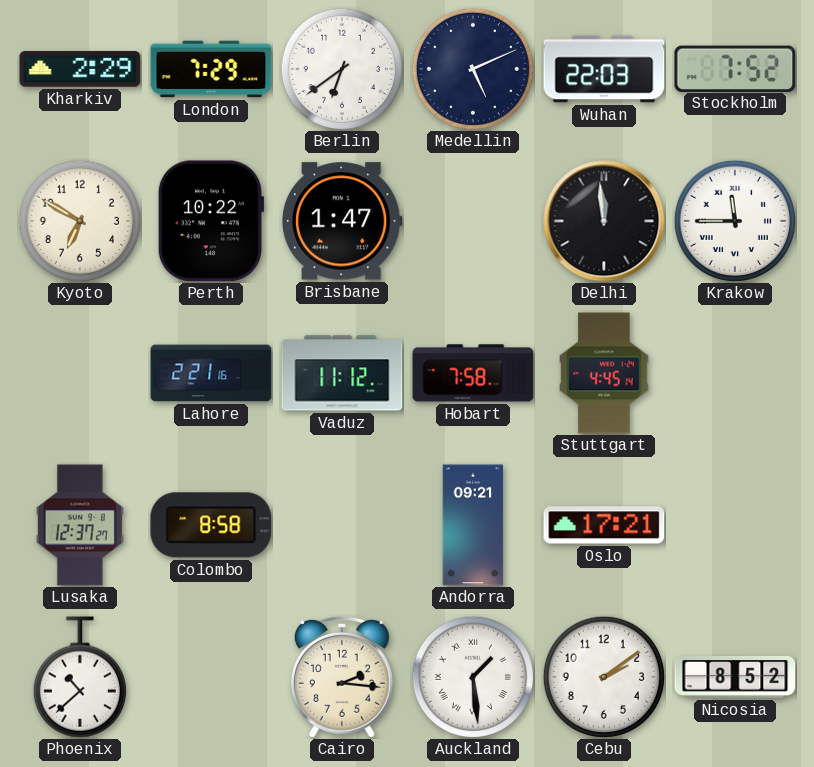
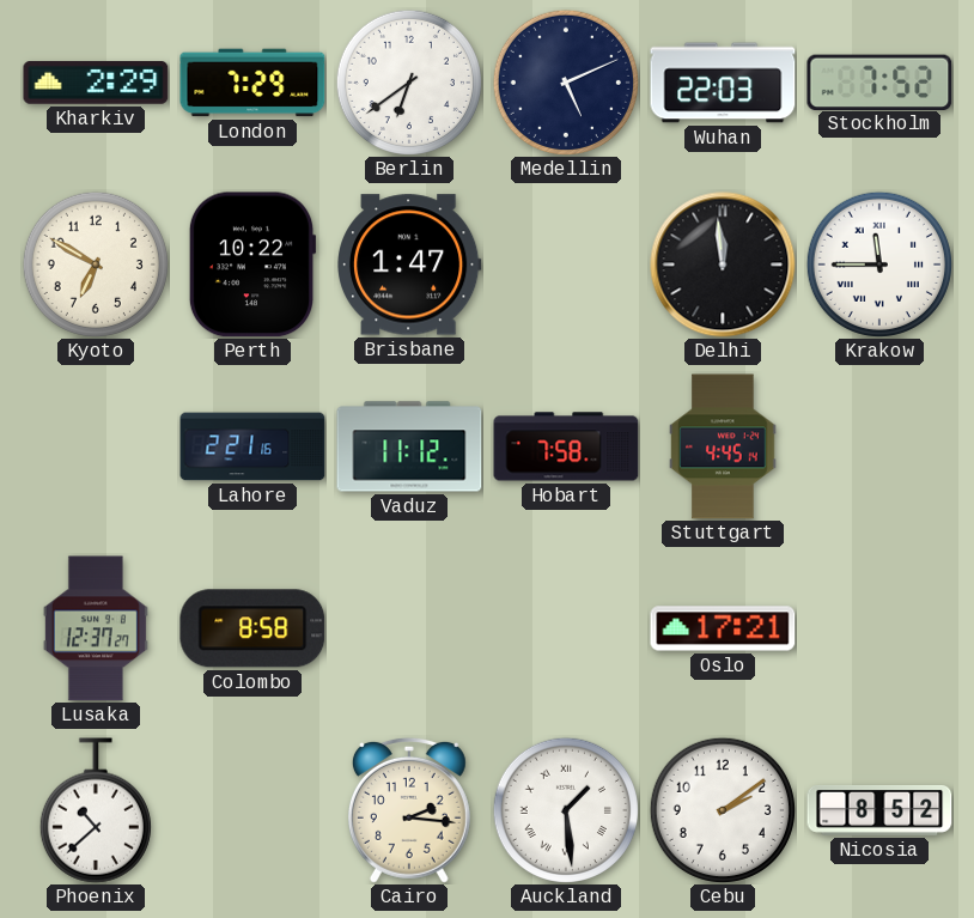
Andorra: 09:21 -> none
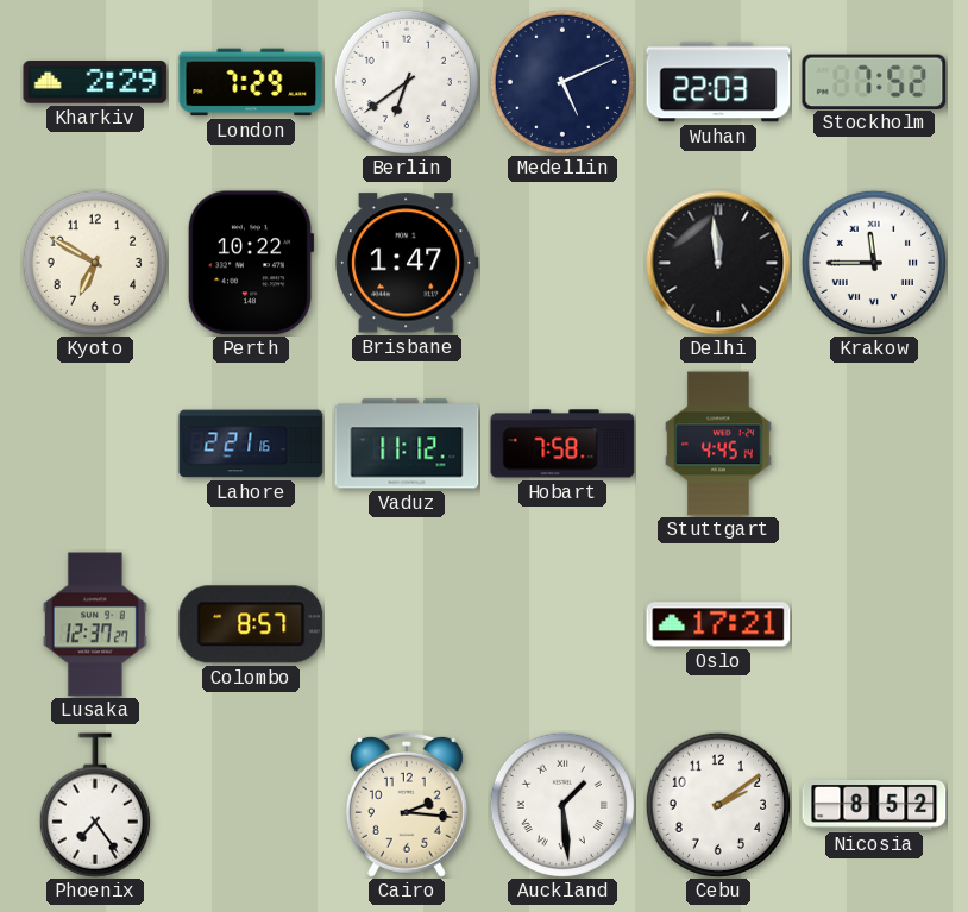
Colombo: 8:58 -> 8:57
Phoenix: 10:38 -> 7:24
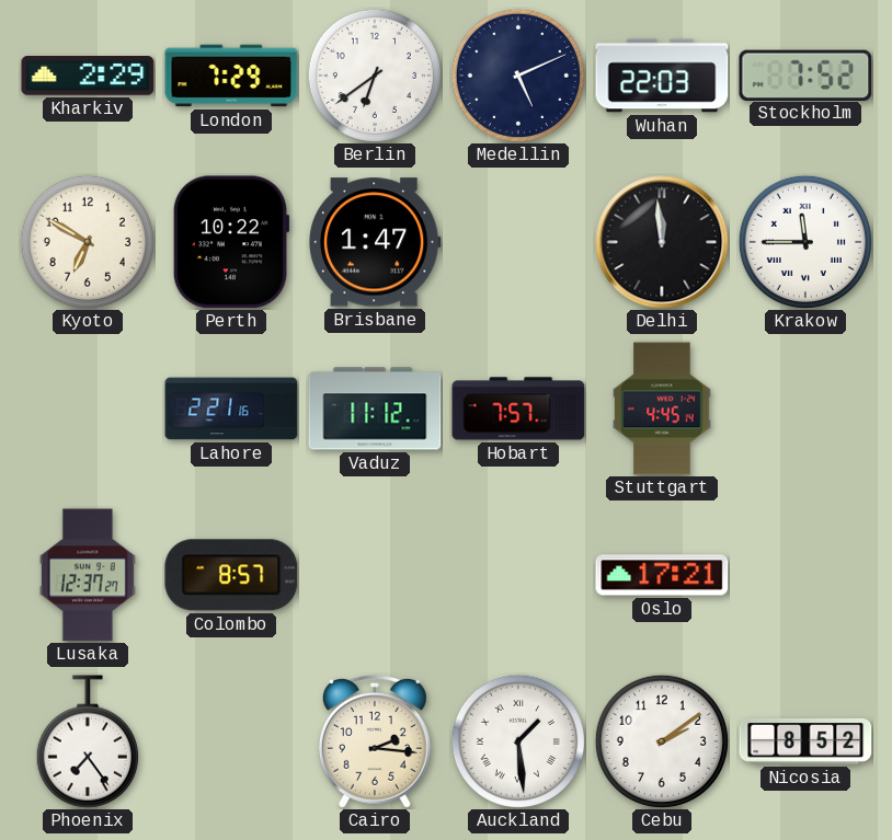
Hobart: 7:58 -> 7:57
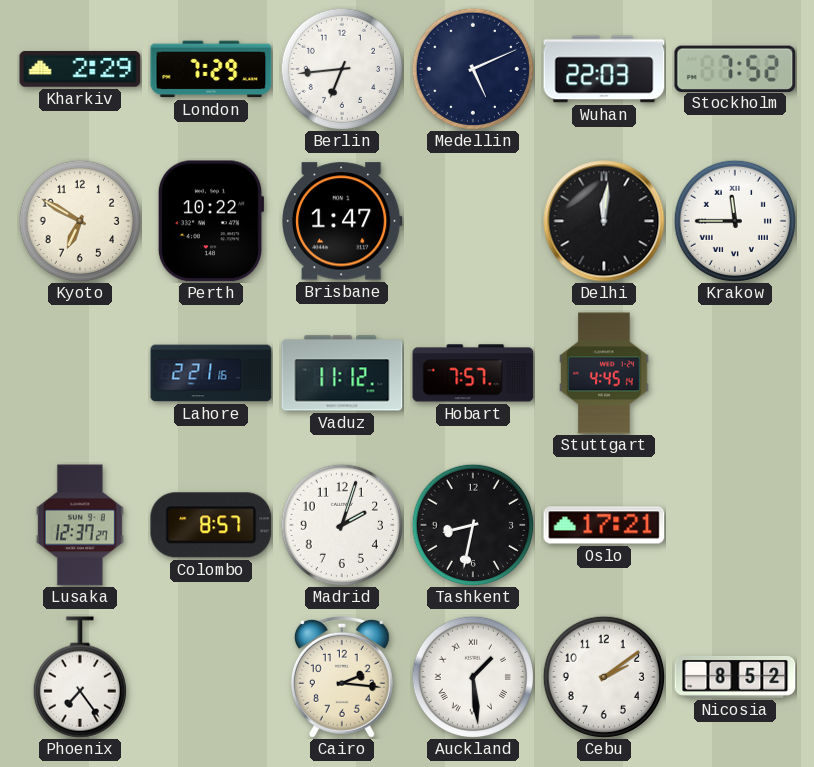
Berlin: 6:39 -> 6:44
Delhi: 11:59 -> 12:01
Madrid: none -> 2:03
Tashkent: none -> 8:32
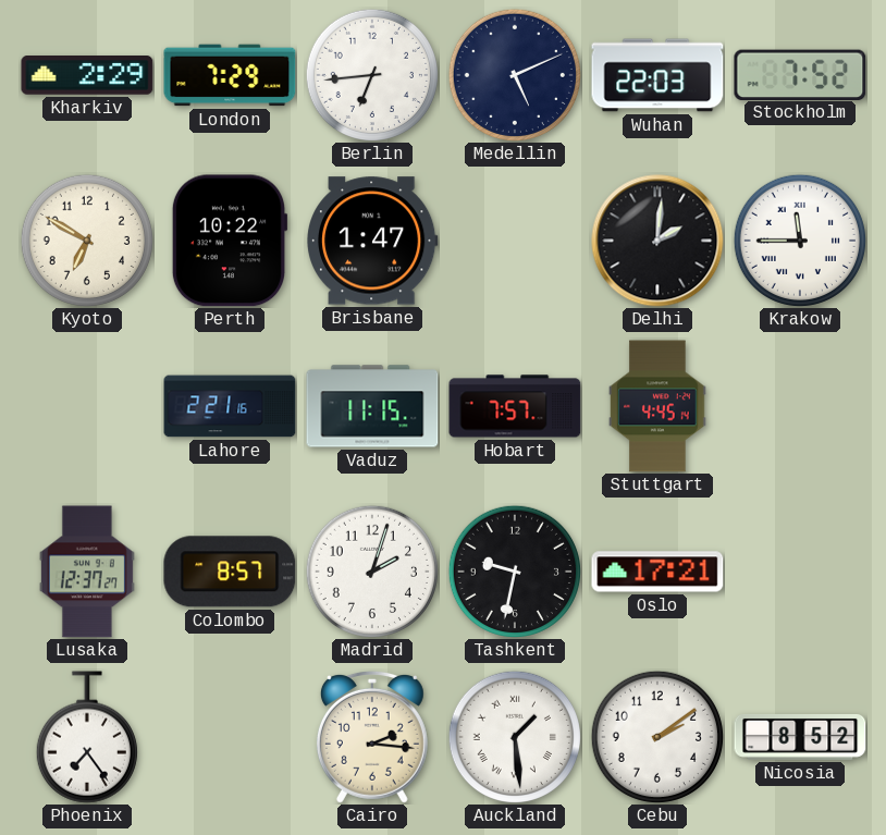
Delhi: 12:01 -> 2:01
Vaduz: 11:12 -> 11:15
Tashkent: 8:32 -> 9:32
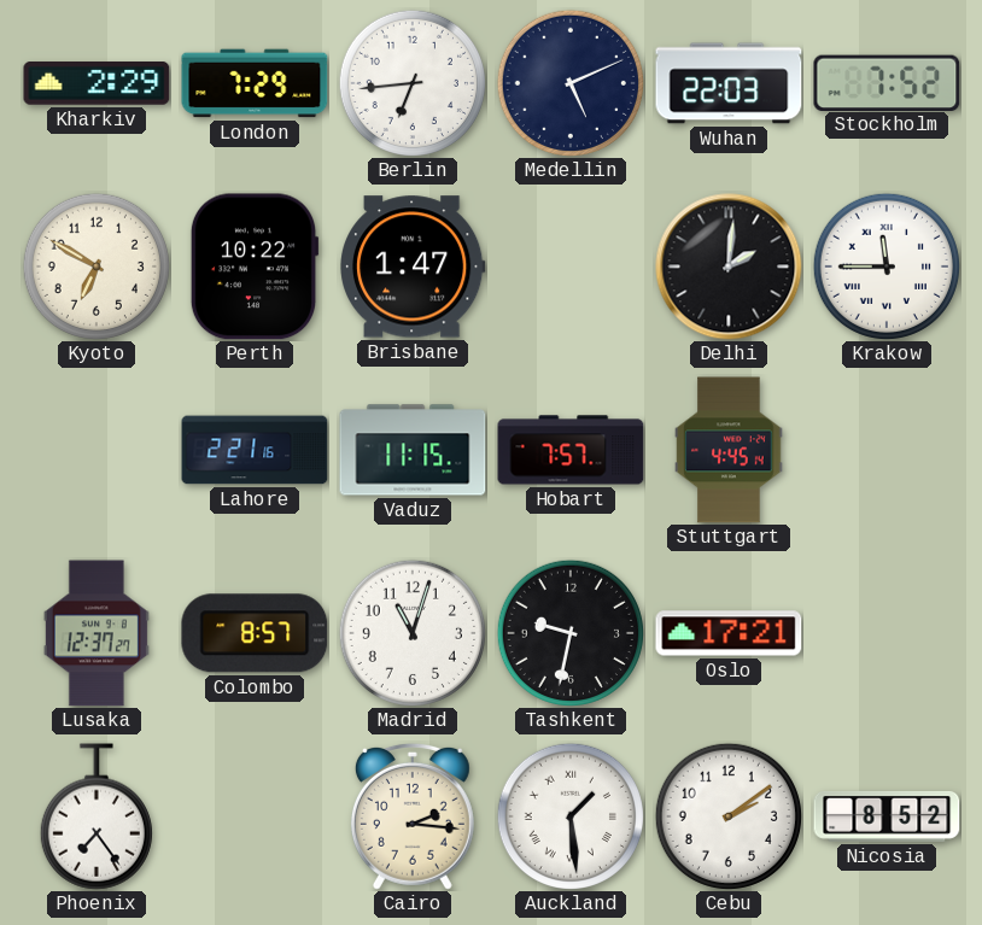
Madrid: 2:03 -> 11:03
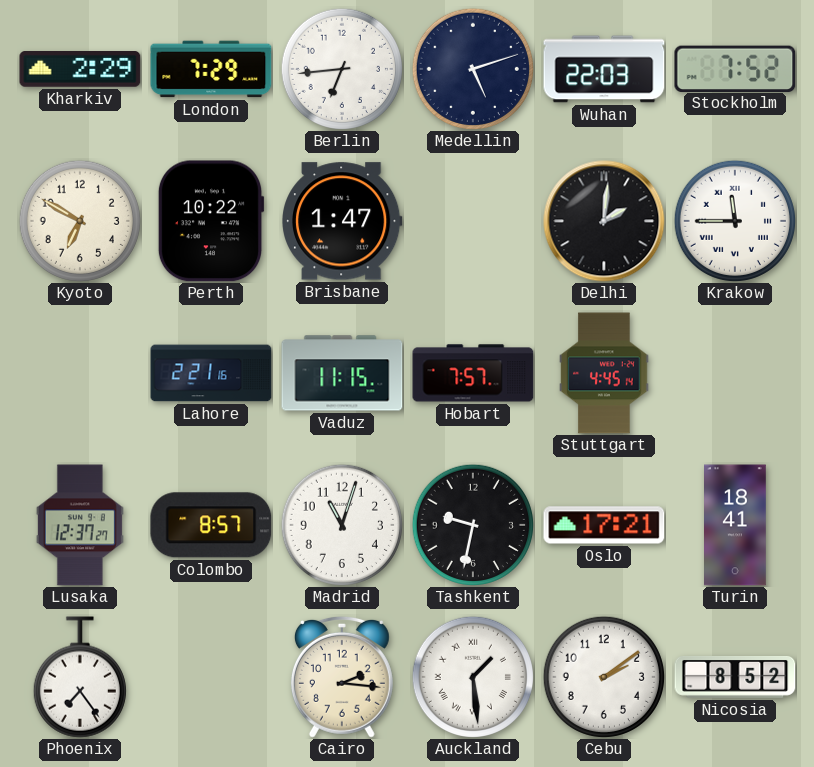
Medellin: 5:11 -> 5:12
Turin: none -> 18:41
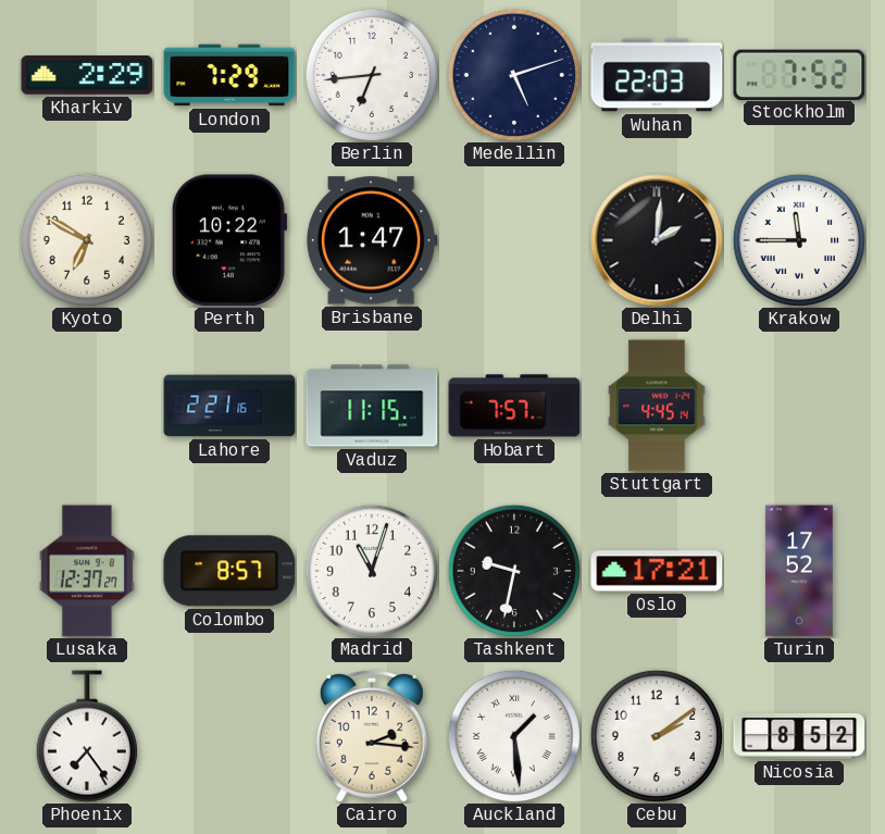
Turin: 18:41 -> 17:52
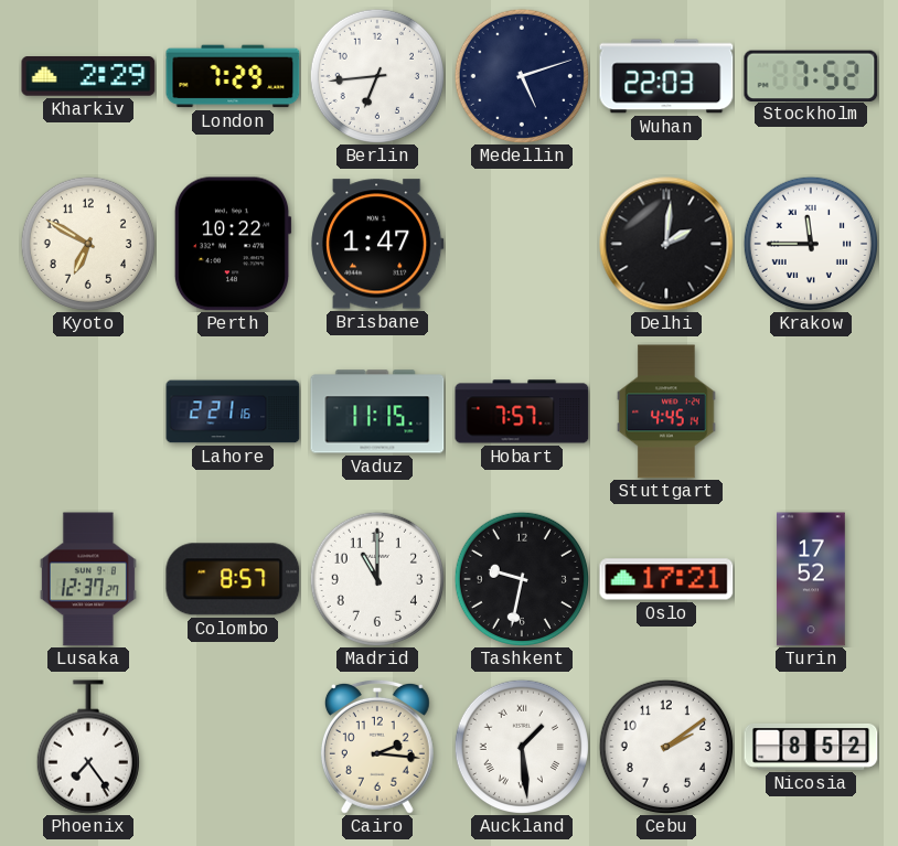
Madrid: 11:03 -> 11:00
